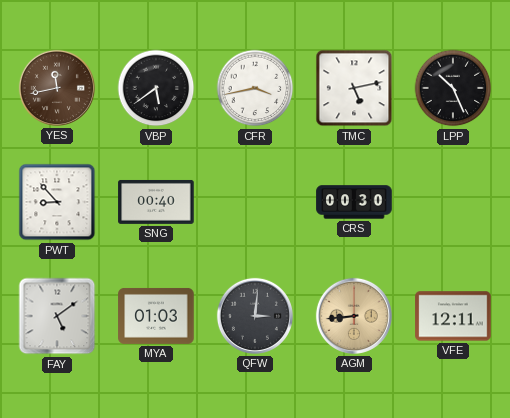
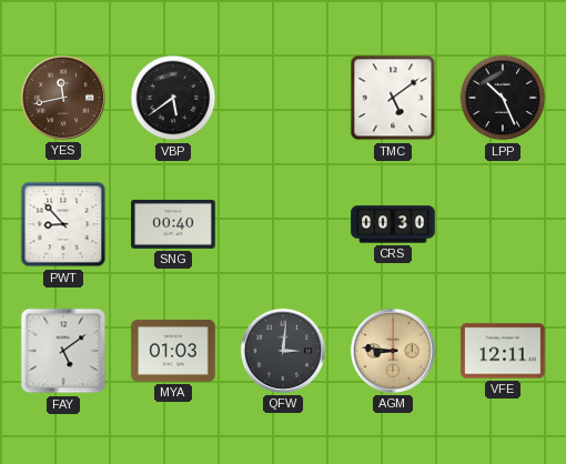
CFR: 3:43 -> none
TMC: 5:13 -> 5:09
AGM: 8:44 -> 8:46
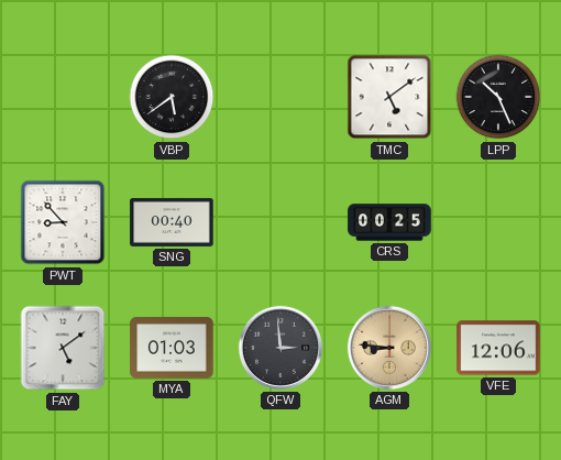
YES: 11:43 -> none
CRS: 00:30 -> 00:25
QFW: 3:01 -> 2:59
VFE: 12:11 -> 12:06
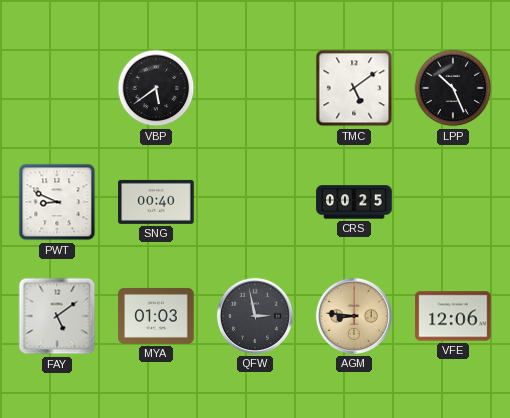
PWT: 8:53 -> 8:49
QFW: 2:59 -> 2:58
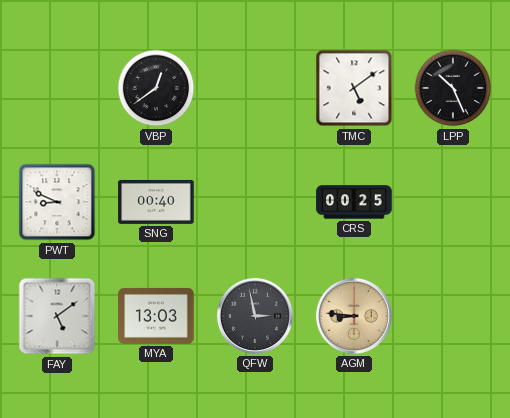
VBP: 5:39 -> 12:39
MYA: 01:03 -> 13:03
VFE: 12:06 -> none
